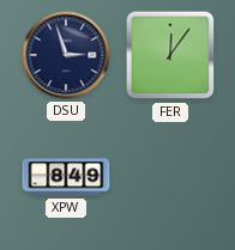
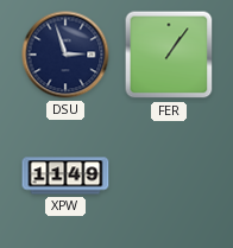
FER: 12:06 -> 1:06
XPW: 8:49 -> 11:49
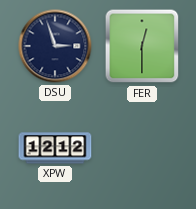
FER: 1:06 -> 12:30
XPW: 11:49 -> 12:12
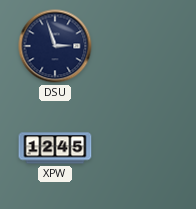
FER: 12:30 -> none
XPW: 12:12 -> 12:45
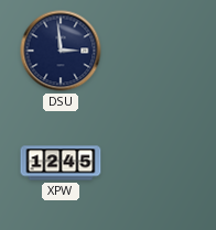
DSU: 2:57 -> 2:59
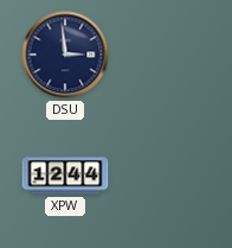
XPW: 12:45 -> 12:44
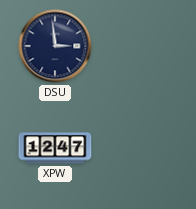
XPW: 12:44 -> 12:47
